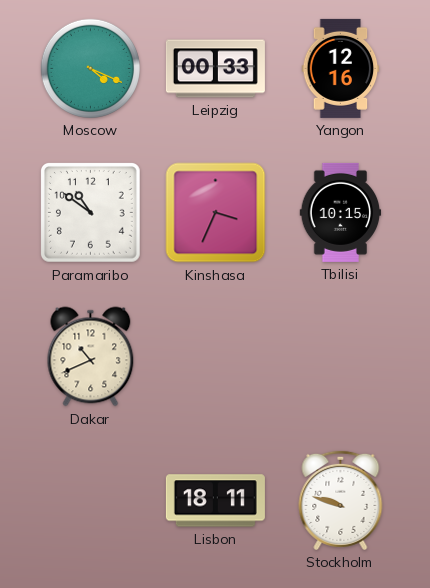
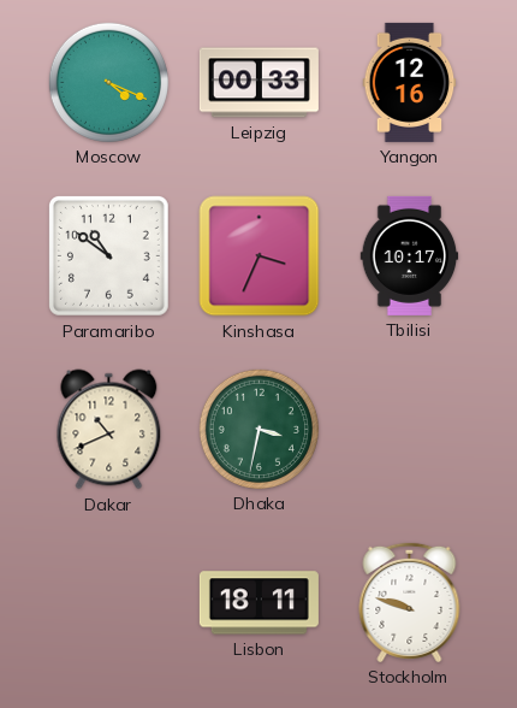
Tbilisi: 10:15 -> 10:17
Dhaka: none -> 3:32
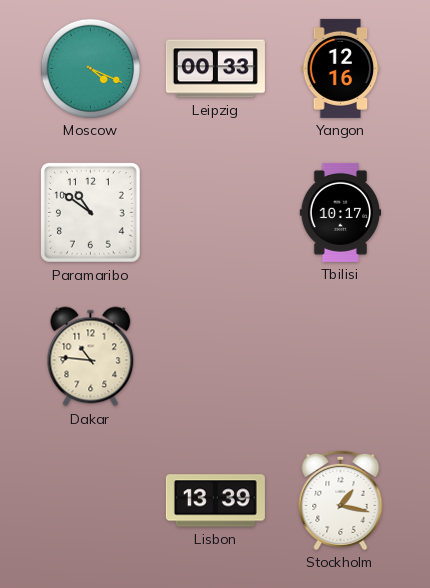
Kinshasa: 3:34 -> none
Dakar: 10:41 -> 10:46
Dhaka: 3:32 -> none
Lisbon: 18:11 -> 13:39
Stockholm: 9:48 -> 1:17
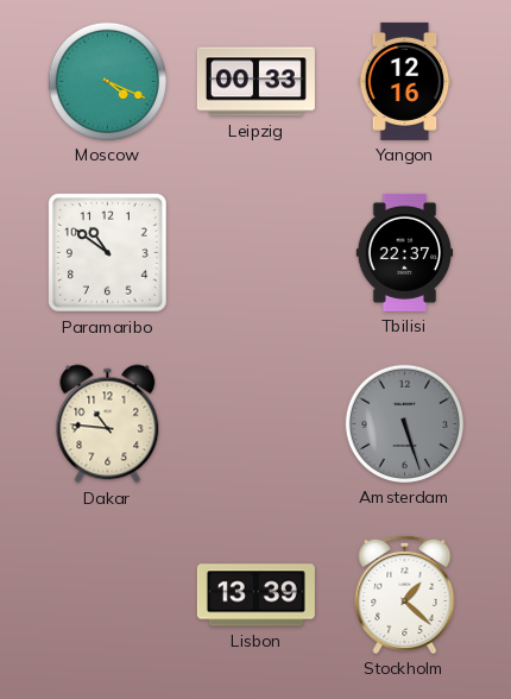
Tbilisi: 10:17 -> 22:37
Amsterdam: none -> 5:27
Stockholm: 1:17 -> 1:22
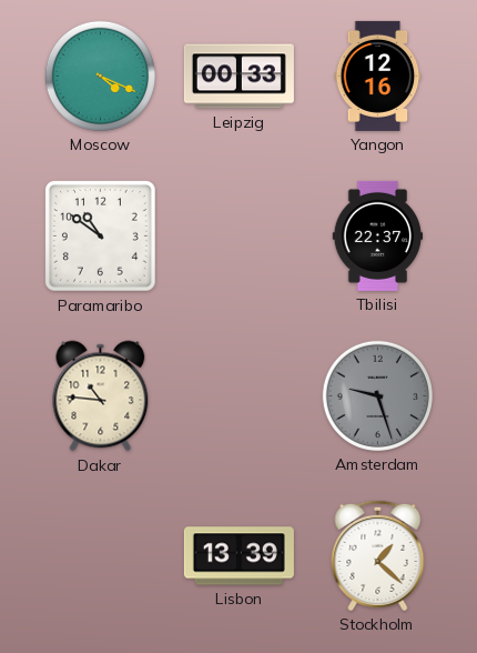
Amsterdam: 5:27 -> 9:27
